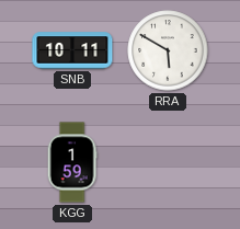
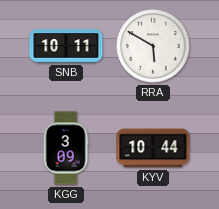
KGG: 1:59 -> 3:09
KYV: none -> 10:44
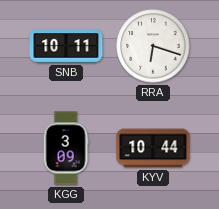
RRA: 5:50 -> 6:18
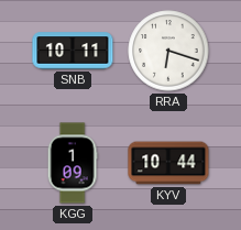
KGG: 3:09 -> 1:09
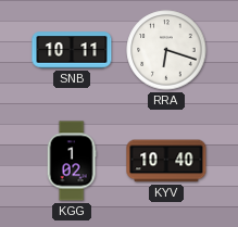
KGG: 1:09 -> 1:02
KYV: 10:44 -> 10:40
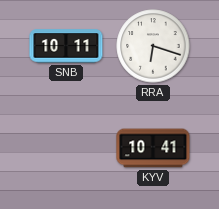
KGG: 1:02 -> none
KYV: 10:40 -> 10:41
